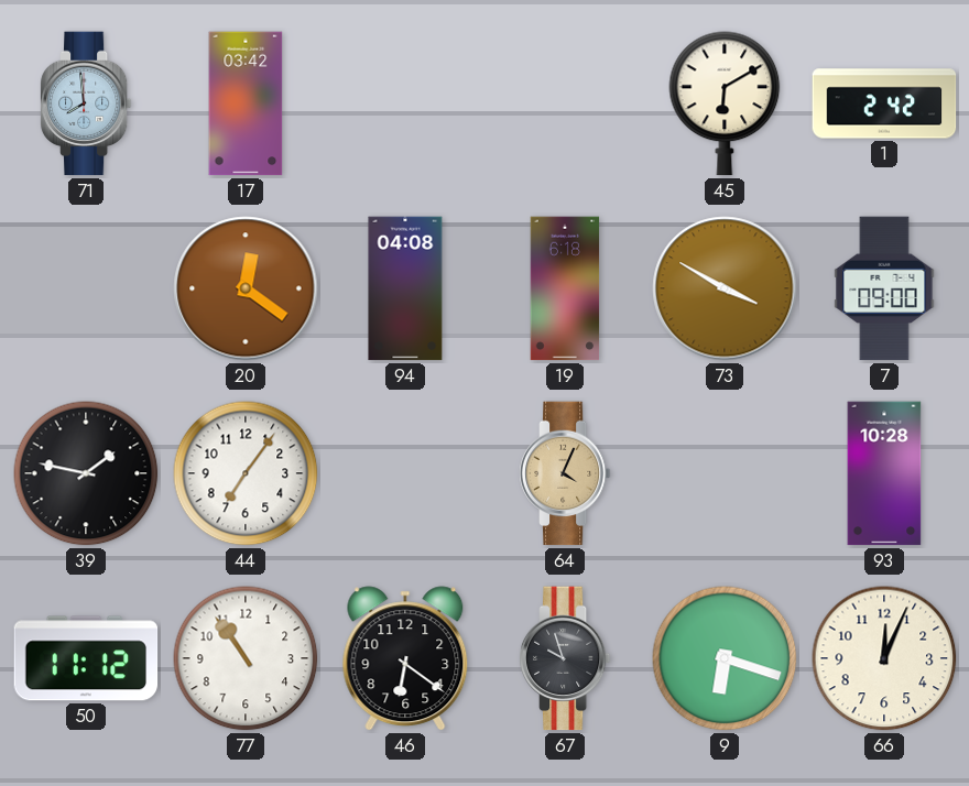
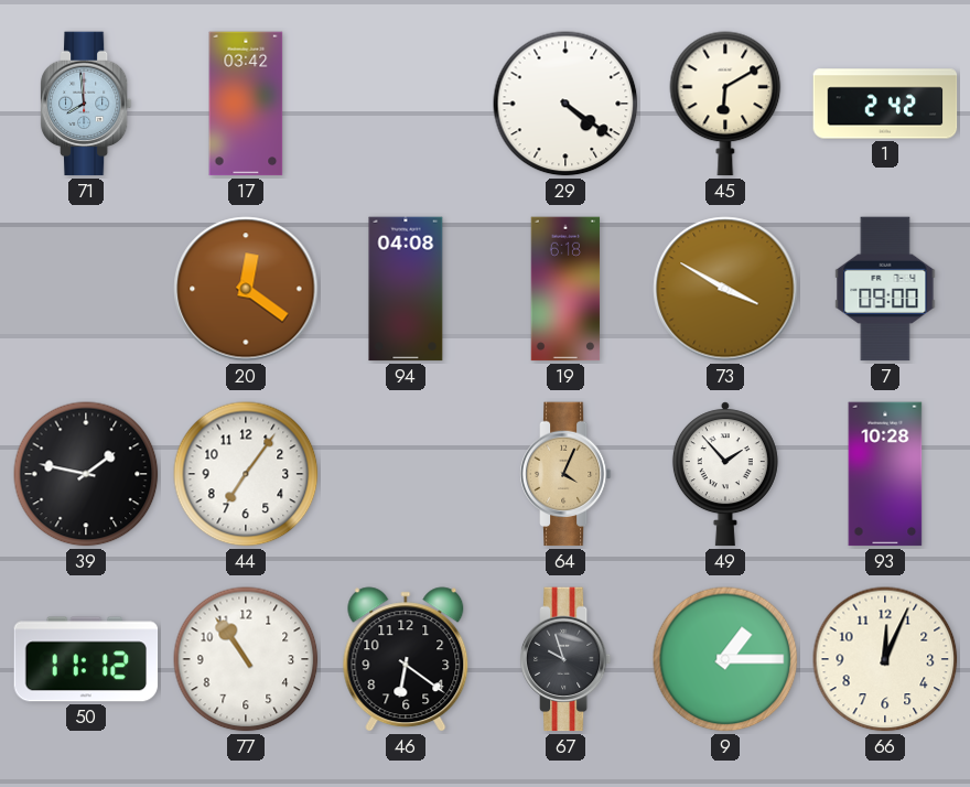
29: none -> 4:21
49: none -> 1:53
9: 6:18 -> 1:15
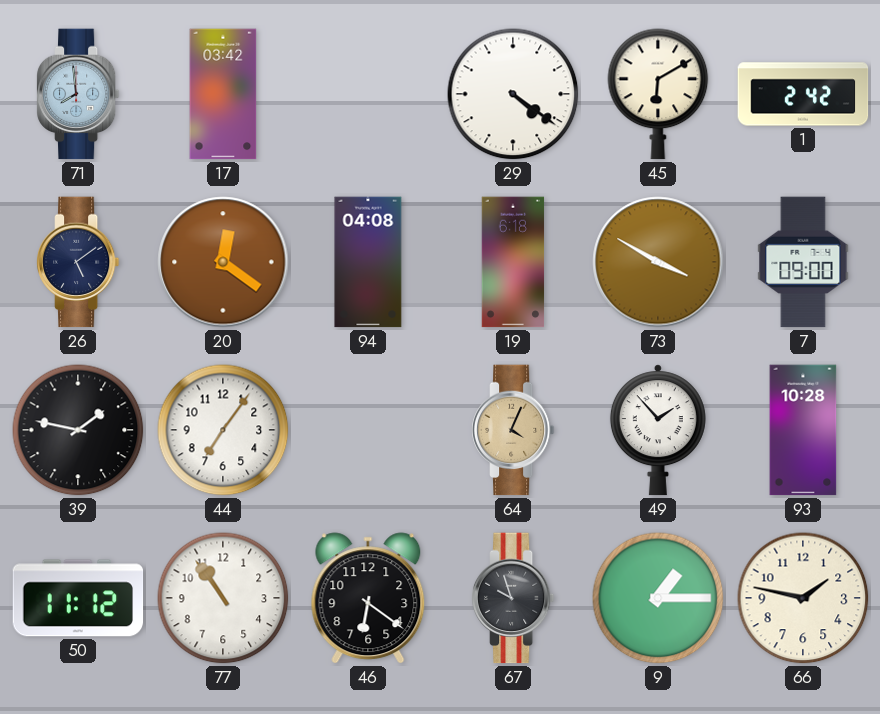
26: none -> 5:09
66: 12:04 -> 1:47
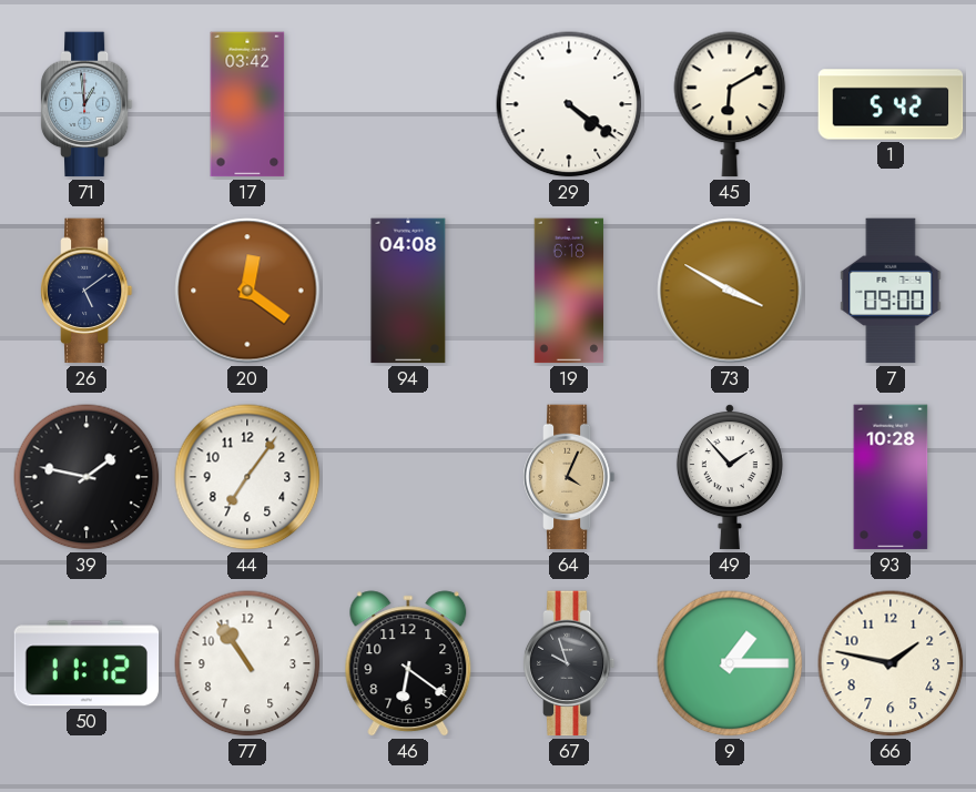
71: 7:59 -> 12:59
1: 2:42 -> 5:42
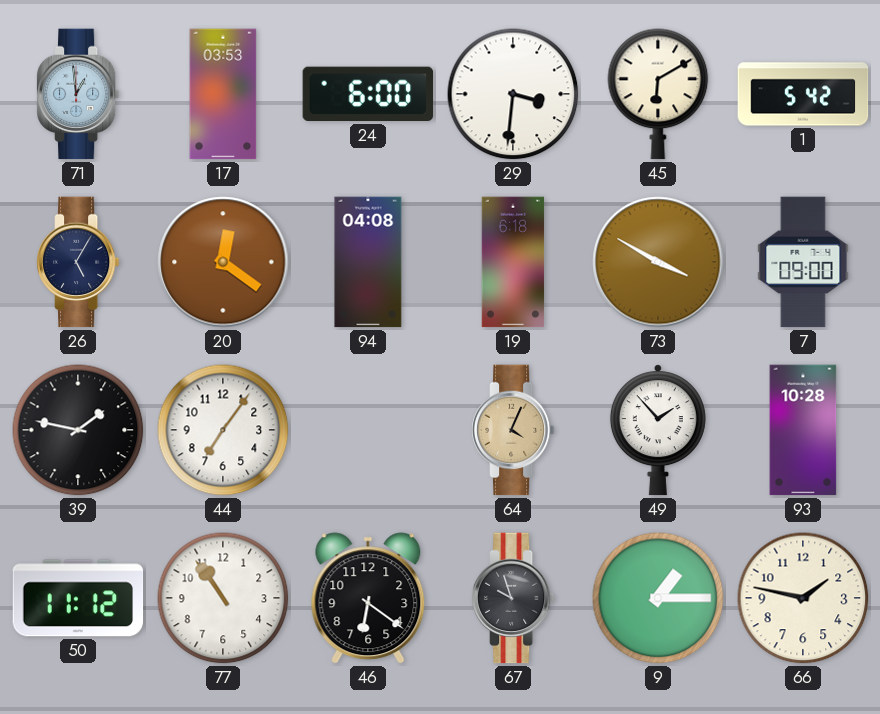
17: 03:42 -> 03:53
24: none -> 6:00
29: 4:21 -> 3:31
26: 5:09 -> 5:05
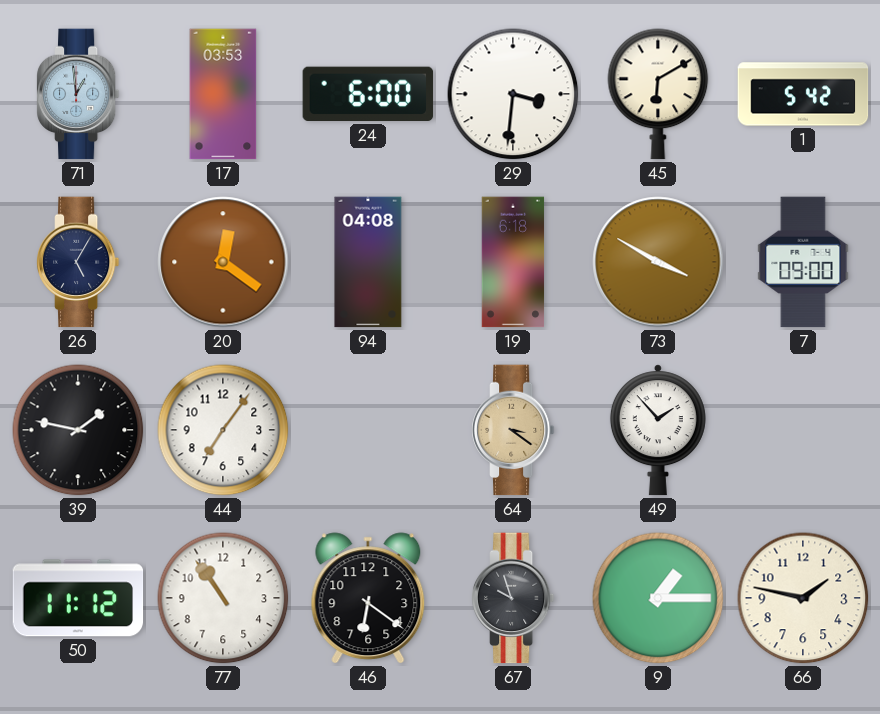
64: 4:04 -> 3:21
93: 10:28 -> none
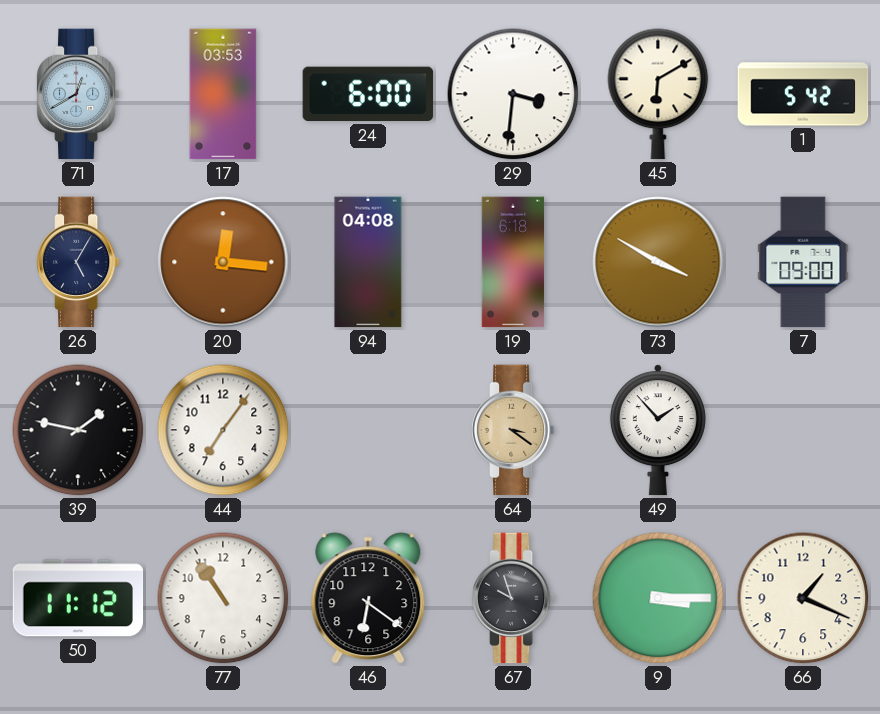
71: 12:59 -> 12:40
20: 12:21 -> 12:16
9: 1:15 -> 3:15
66: 1:47 -> 1:19
